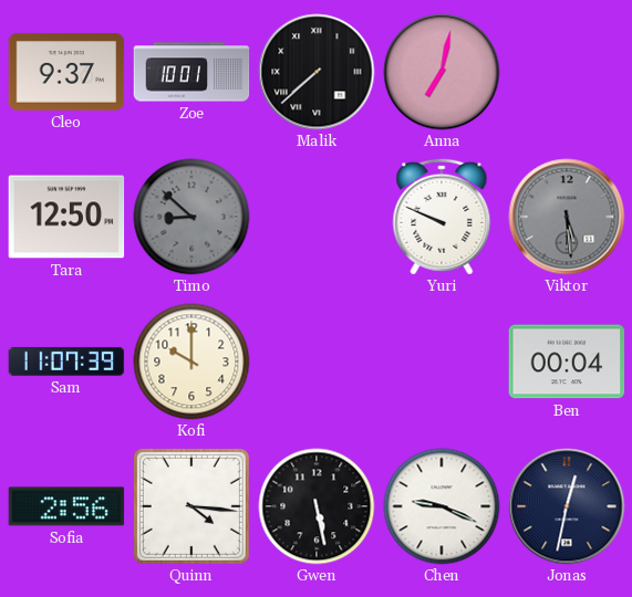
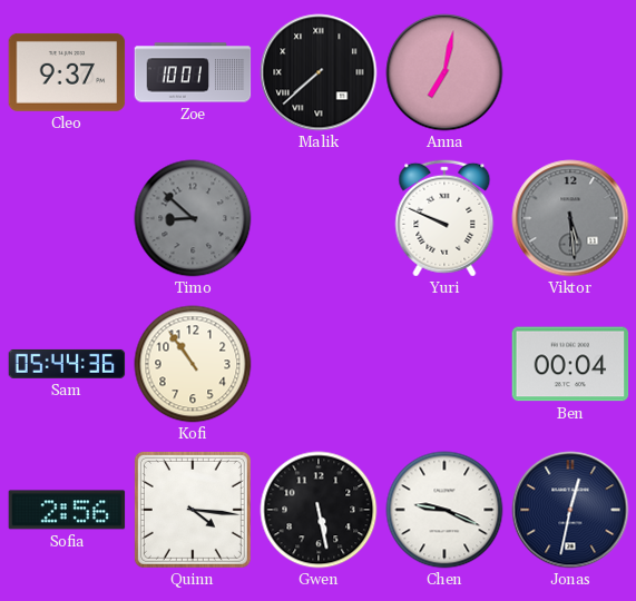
Tara: 12:50 -> none
Sam: 11:07 -> 05:44
Kofi: 10:00 -> 10:54
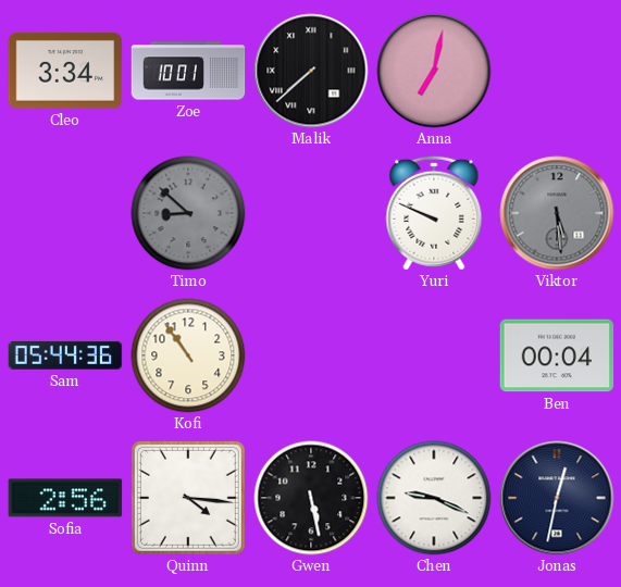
Cleo: 9:37 -> 3:34
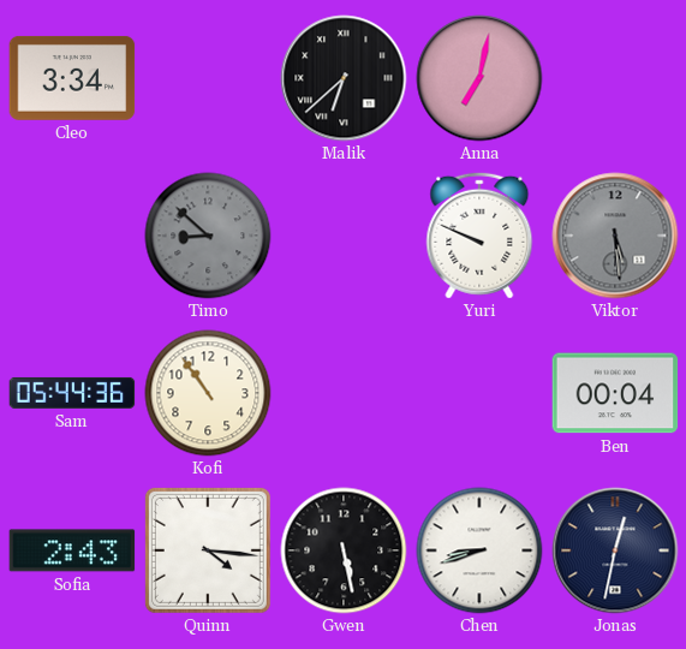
Zoe: 10:01 -> none
Malik: 7:38 -> 6:38
Sofia: 2:56 -> 2:43
Chen: 9:19 -> 8:42
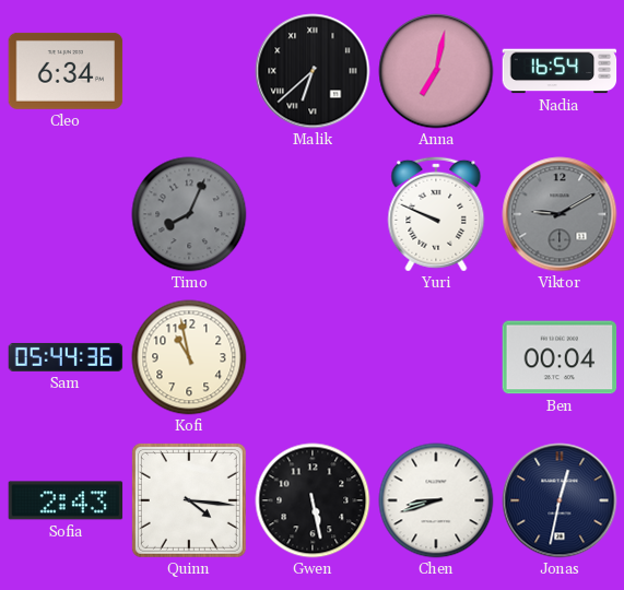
Cleo: 3:34 -> 6:34
Nadia: none -> 16:54
Timo: 8:52 -> 8:04
Viktor: 5:29 -> 9:10
Kofi: 10:54 -> 10:58
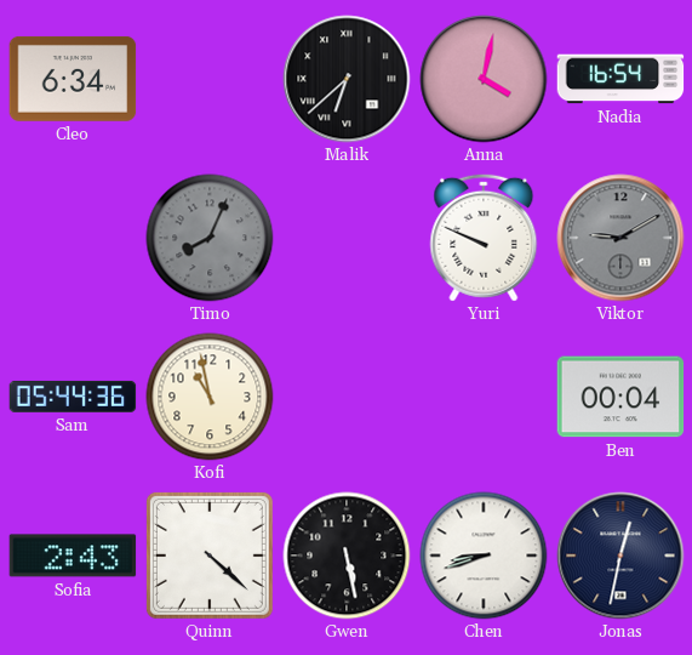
Anna: 7:02 -> 4:02
Quinn: 4:16 -> 4:22
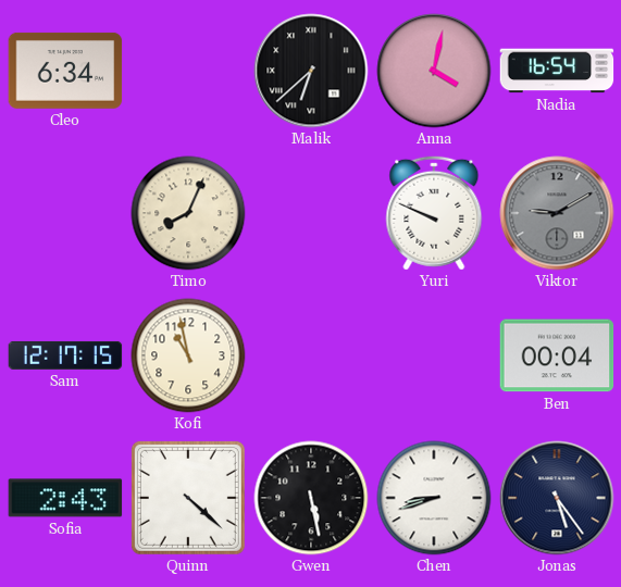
Timo dial: grey -> cream
Sam: 05:44 -> 12:17
Jonas: 12:32 -> 5:24
